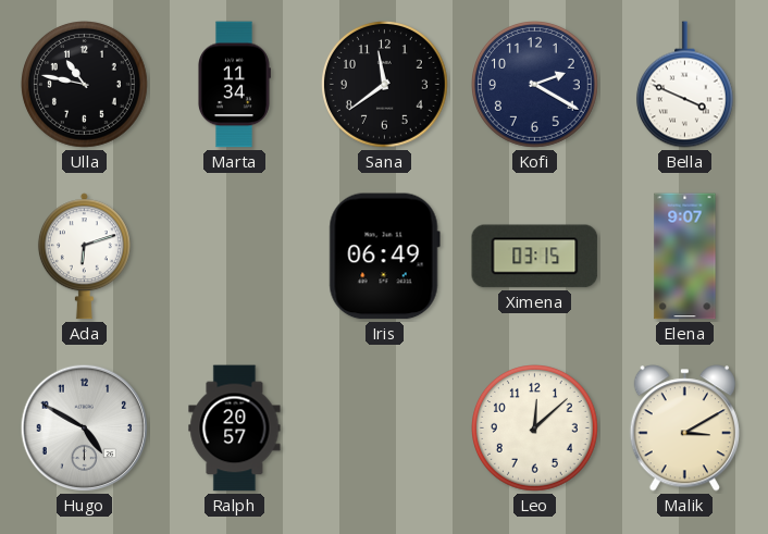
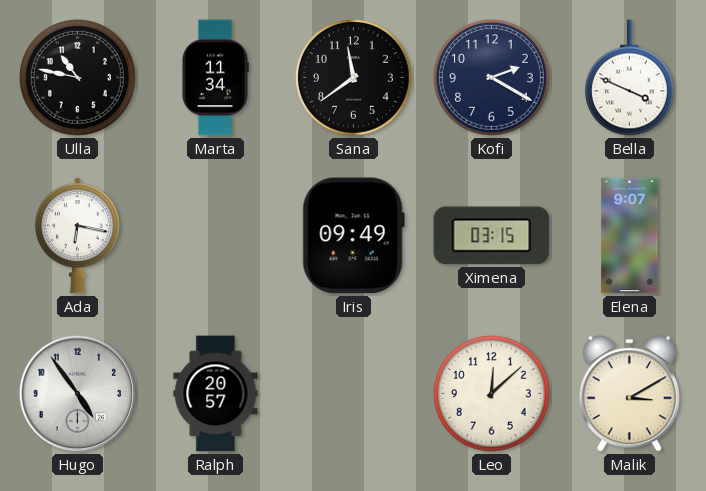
Ada: 6:12 -> 6:17
Iris: 06:49 -> 09:49
Hugo: 4:50 -> 4:54
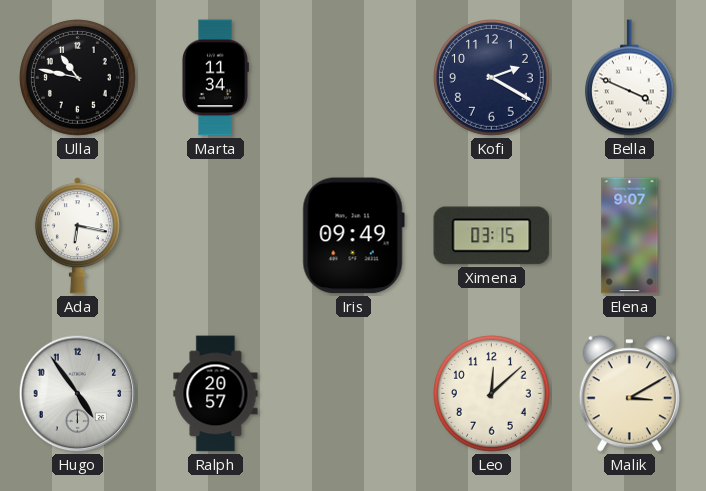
Sana: 11:39 -> none
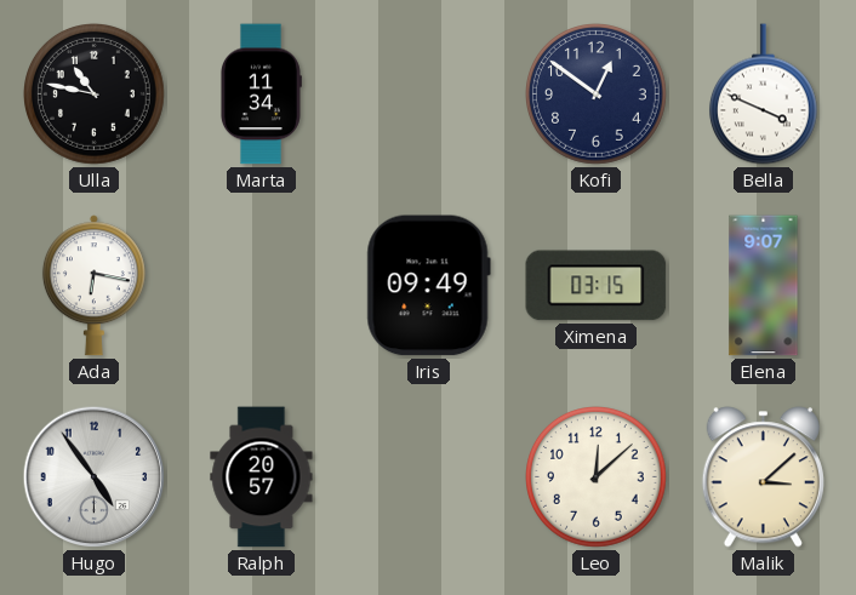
Kofi: 2:20 -> 12:51
Malik: 3:10 -> 3:08
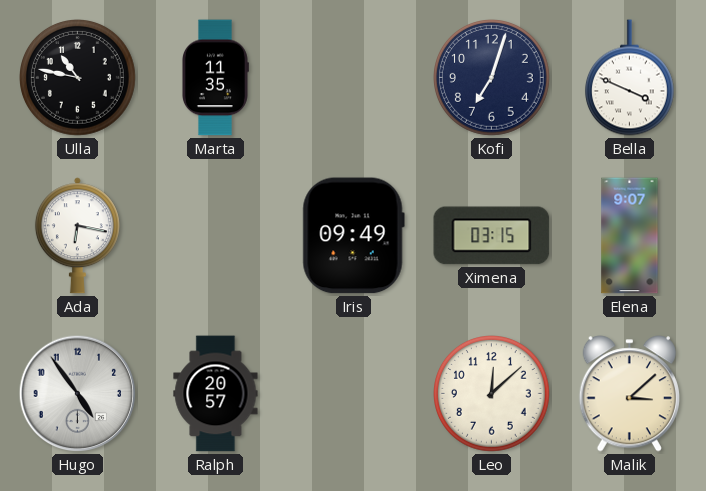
Marta: 11:34 -> 11:35
Kofi: 12:51 -> 7:03
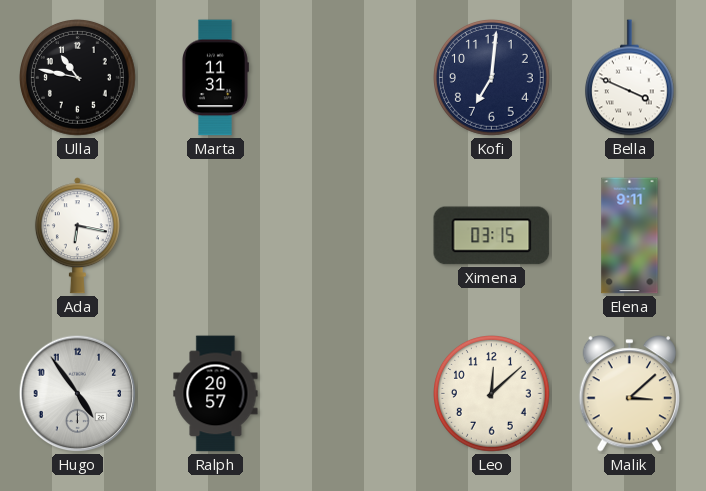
Marta: 11:35 -> 11:31
Kofi: 7:03 -> 7:01
Iris: 09:49 -> none
Elena: 9:07 -> 9:11
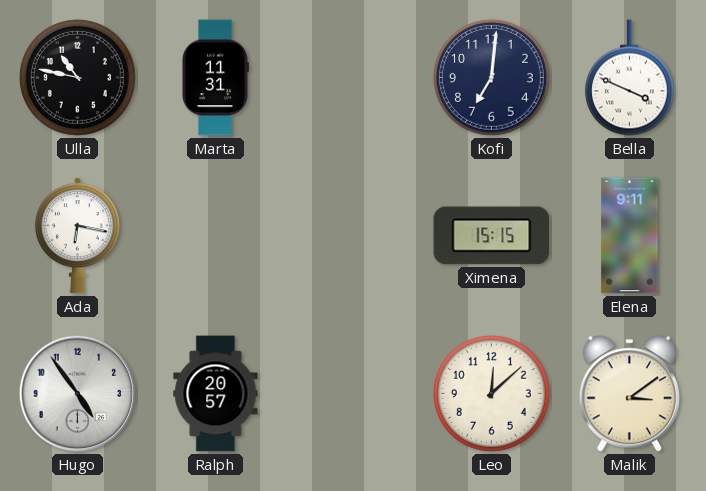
Ximena: 03:15 -> 15:15
Malik: 3:08 -> 3:09
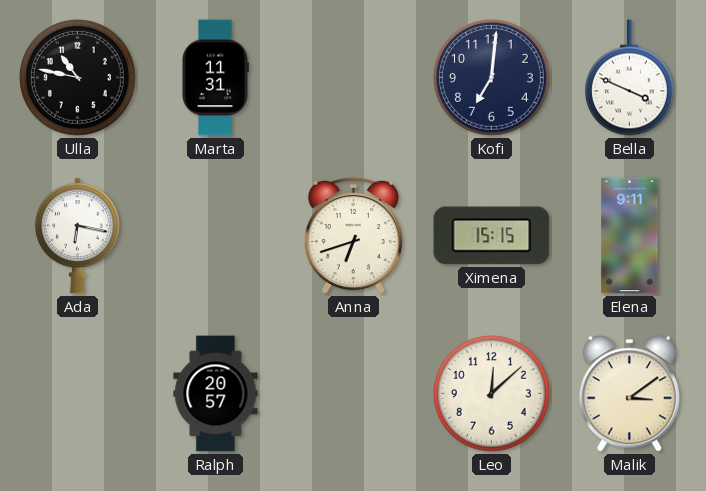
Anna: none -> 6:42
Hugo: 4:54 -> none
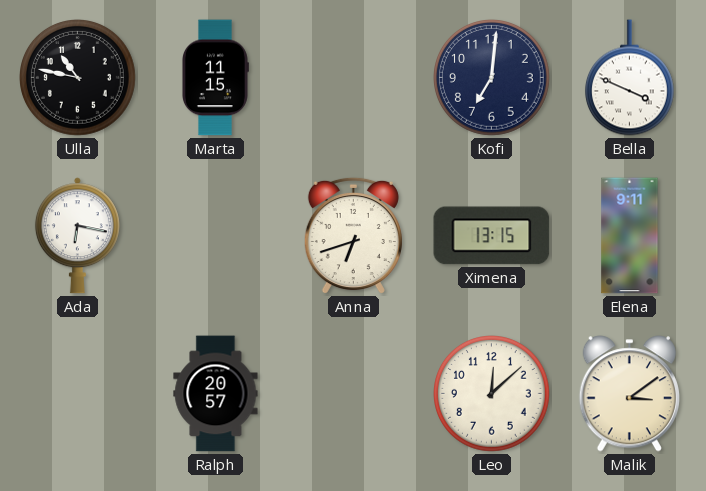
Marta: 11:31 -> 11:15
Ximena: 15:15 -> 13:15
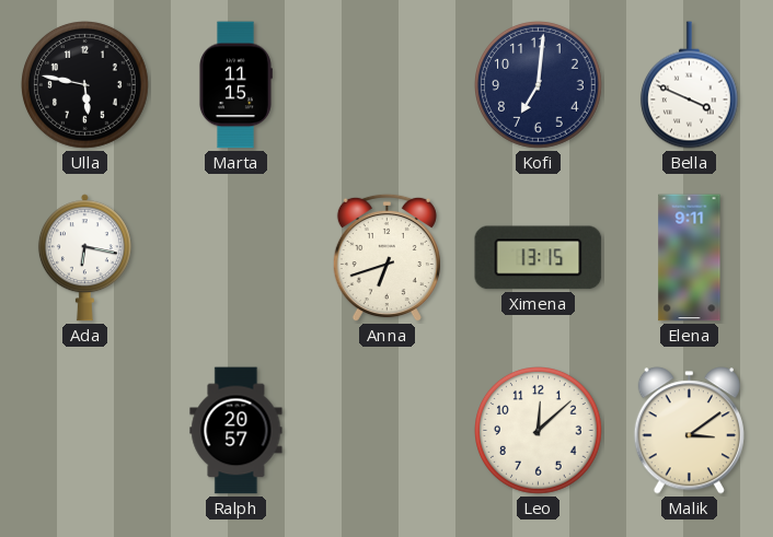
Ulla: 10:47 -> 5:47
